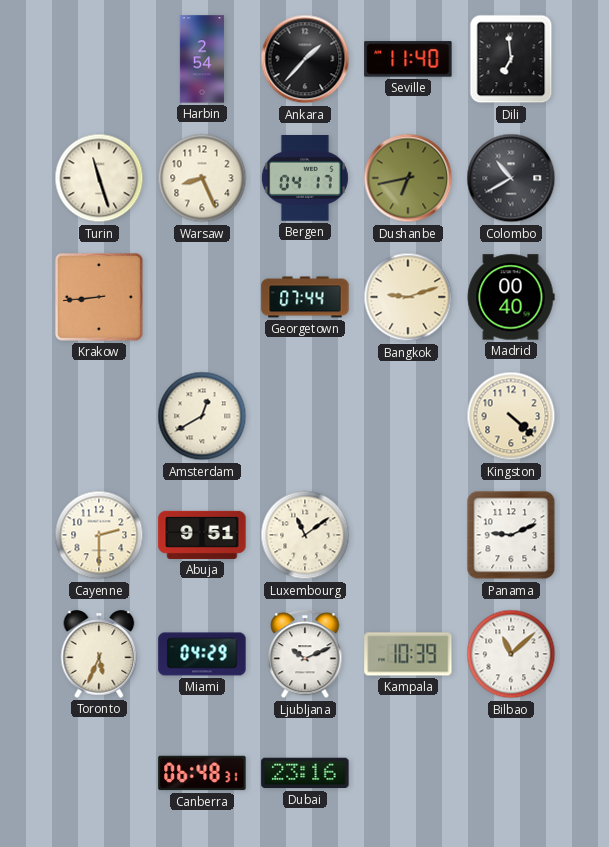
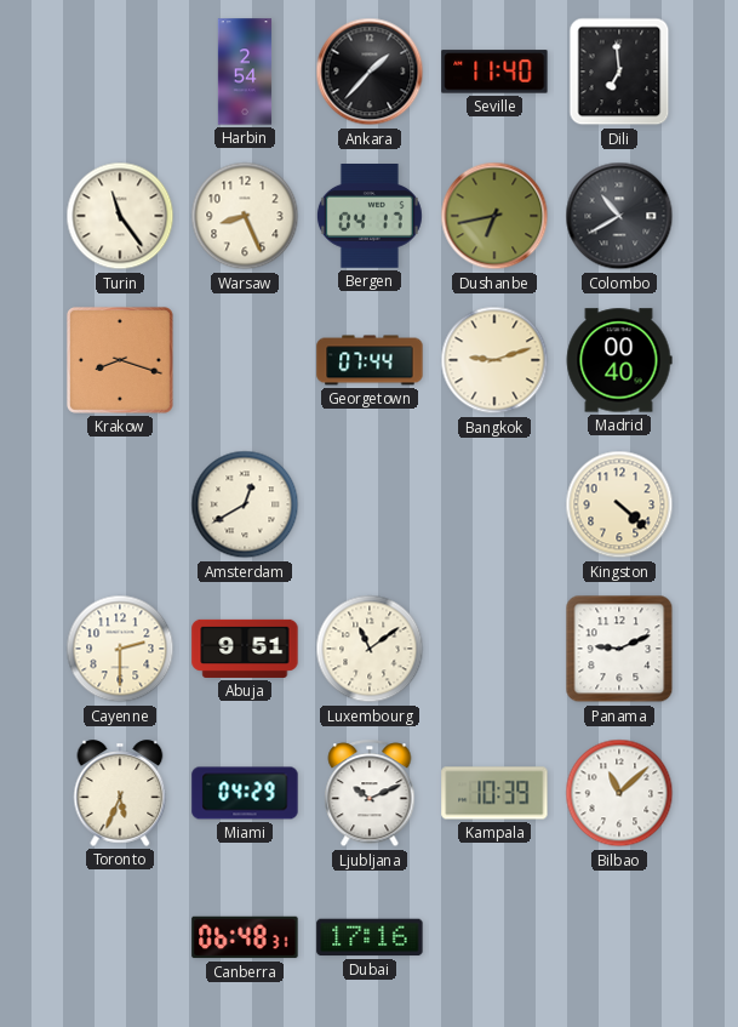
Turin: 11:27 -> 11:24
Krakow: 8:44 -> 8:18
Dubai: 23:16 -> 17:16
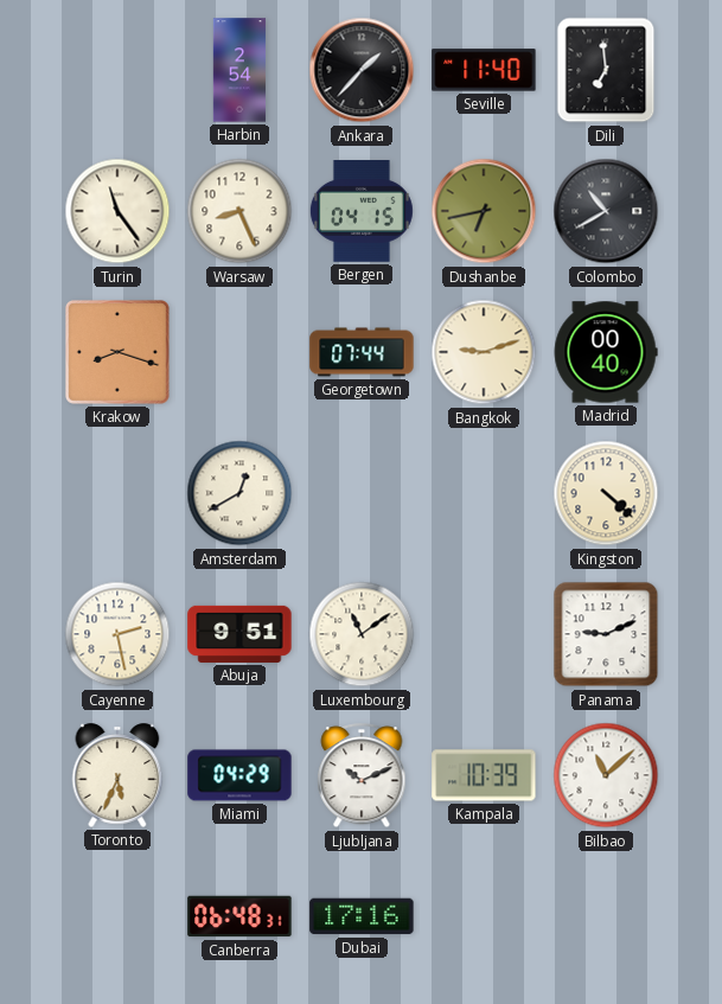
Bergen: 04:17 -> 04:15
Cayenne: 2:30 -> 2:28
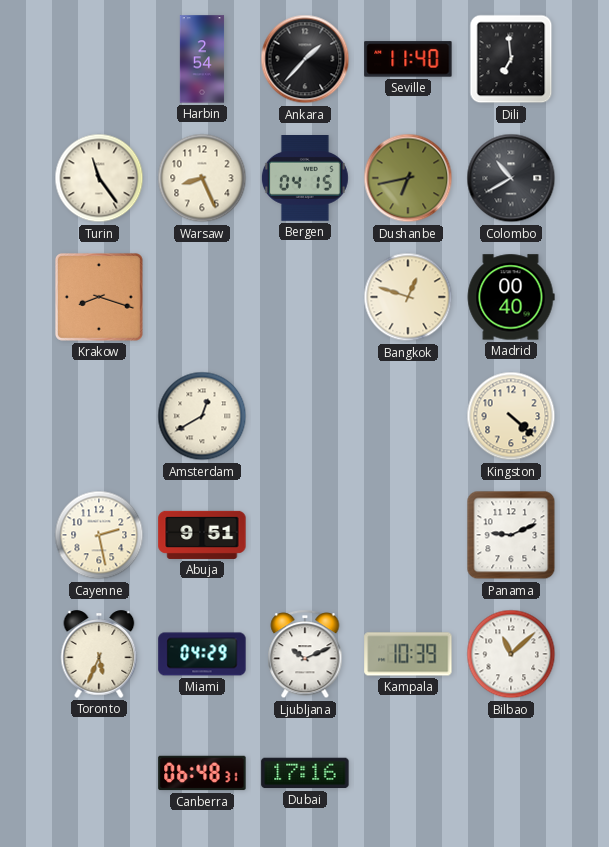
Georgetown: 07:44 -> none
Bangkok: 9:12 -> 12:48
Luxembourg: 11:09 -> none
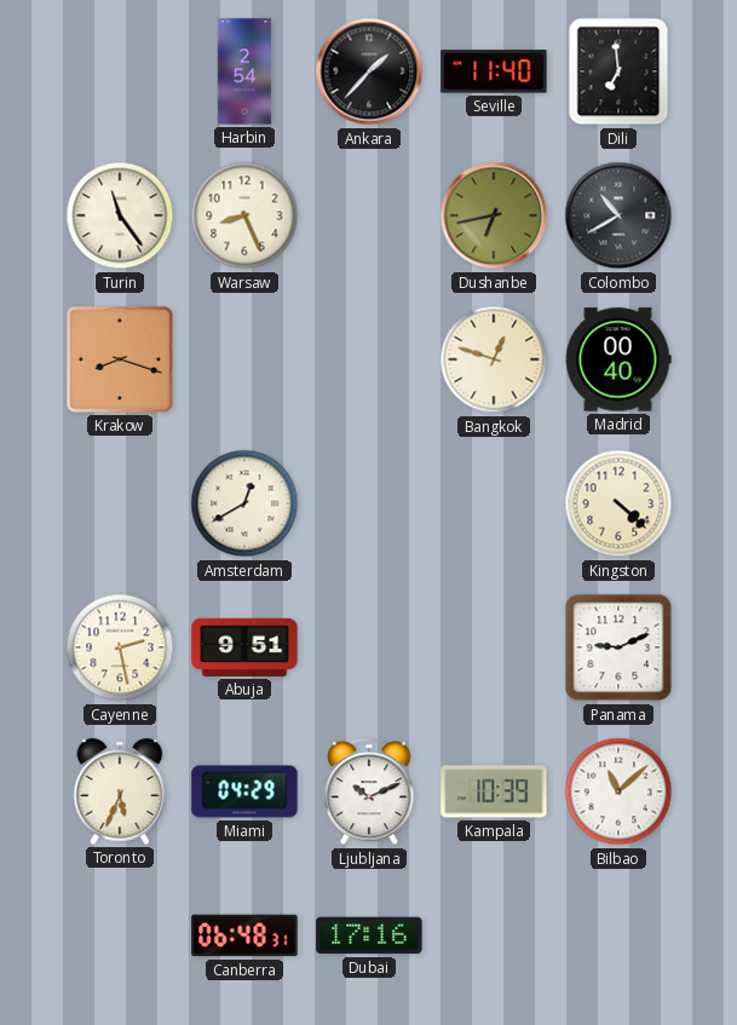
Bergen: 04:15 -> none
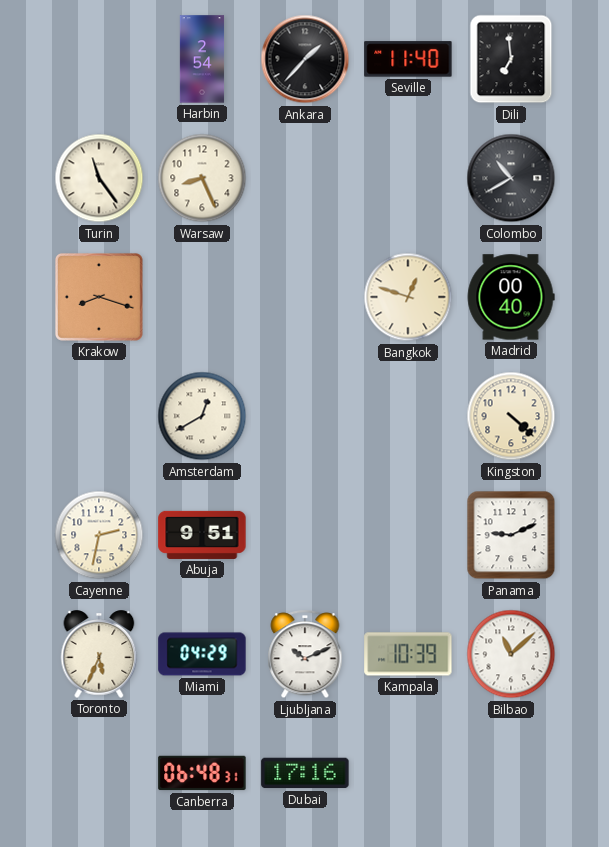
Dushanbe: 6:43 -> none
Cayenne: 2:28 -> 2:32
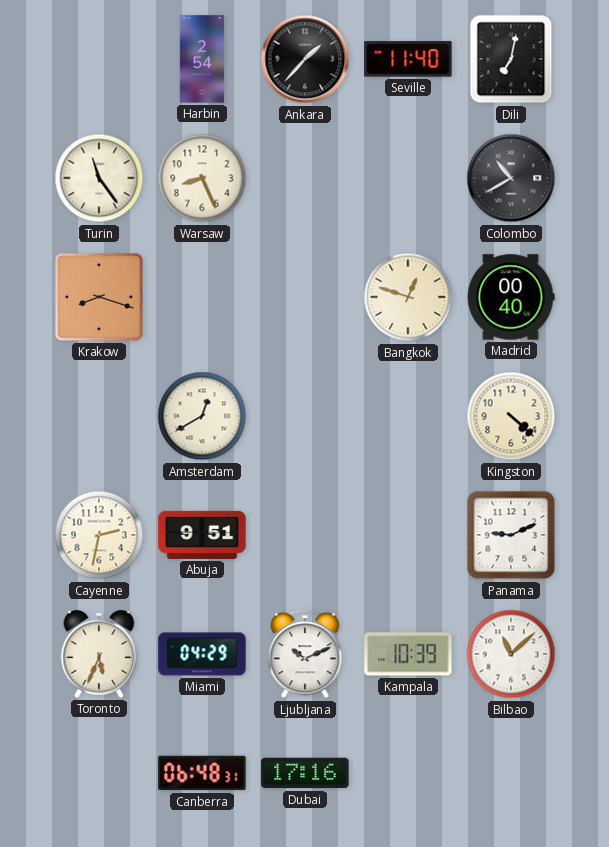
Dili: 6:59 -> 7:02
